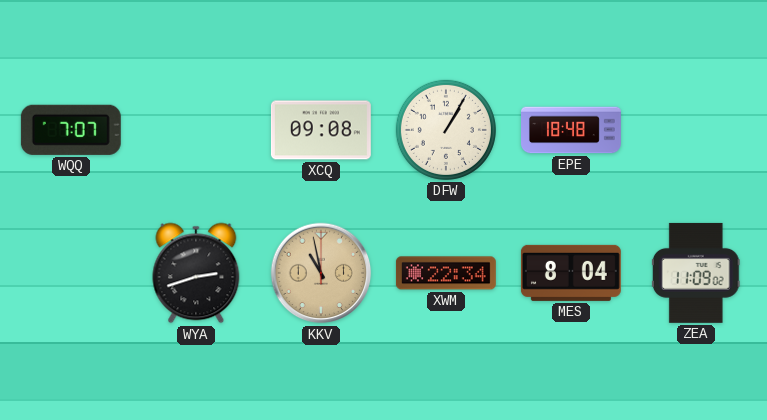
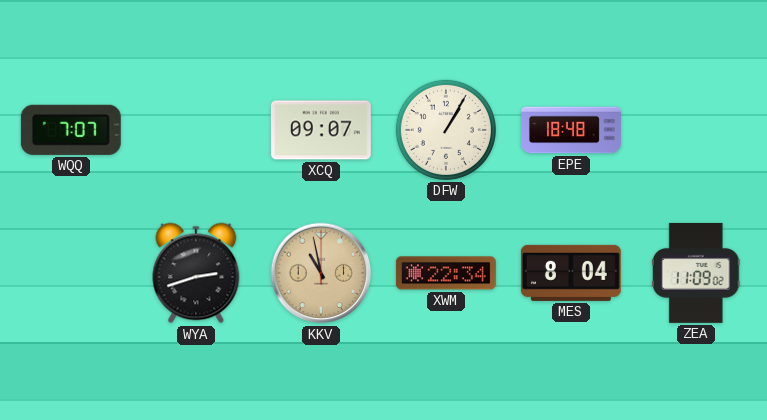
XCQ: 09:08 -> 09:07
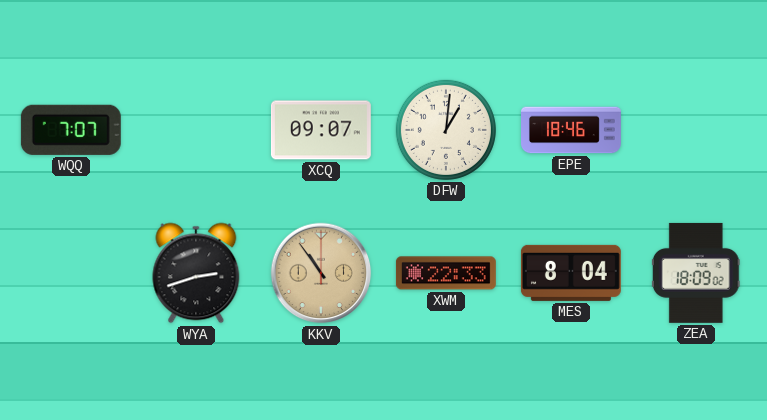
DFW: 1:05 -> 1:01
EPE: 18:48 -> 18:46
KKV: 10:58 -> 10:54
XWM: 22:34 -> 22:33
ZEA: 11:09 -> 18:09
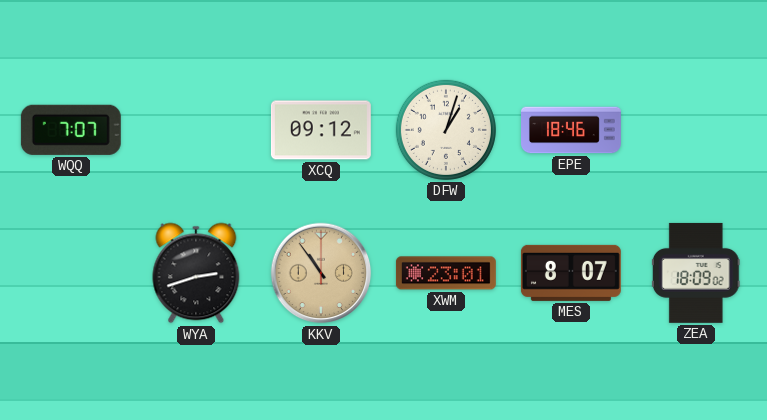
XCQ: 09:07 -> 09:12
DFW: 1:01 -> 1:03
XWM: 22:33 -> 23:01
MES: 8:04 -> 8:07
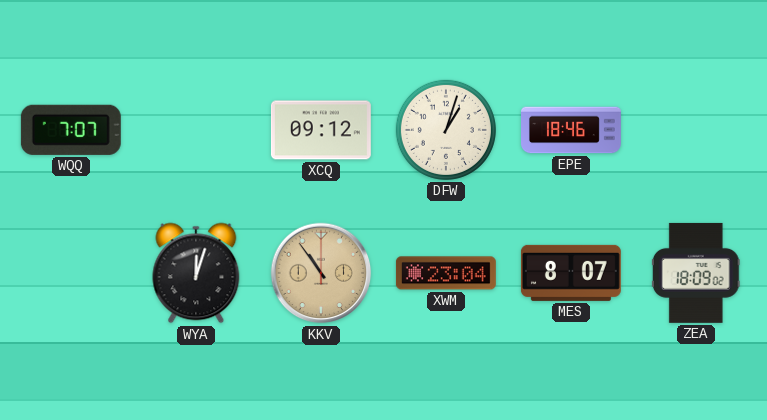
WYA: 2:42 -> 12:03
XWM: 23:01 -> 23:04
